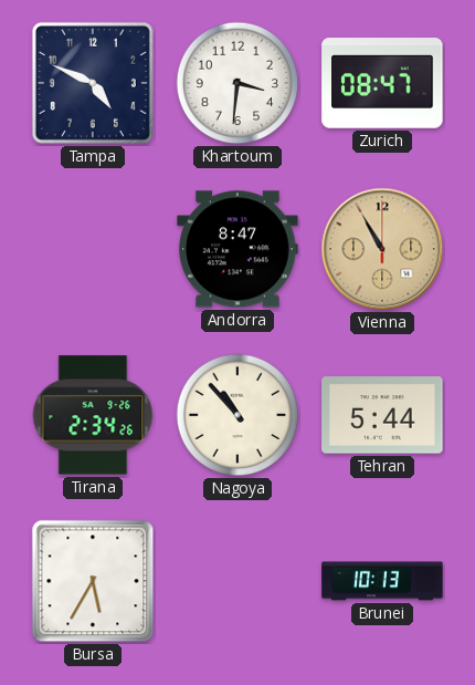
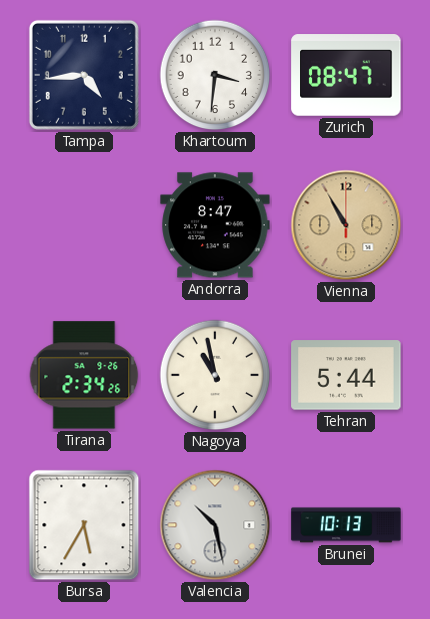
Tampa: 4:49 -> 4:44
Nagoya: 10:53 -> 10:58
Valencia: none -> 10:28
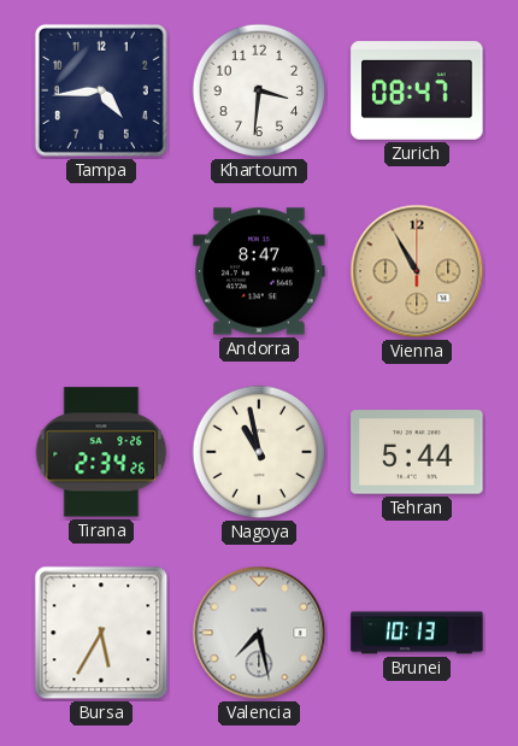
Valencia: 10:28 -> 7:28
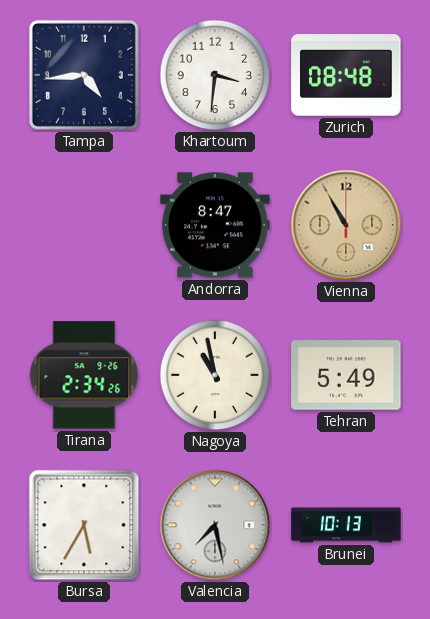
Zurich: 08:47 -> 08:48
Tehran: 5:44 -> 5:49
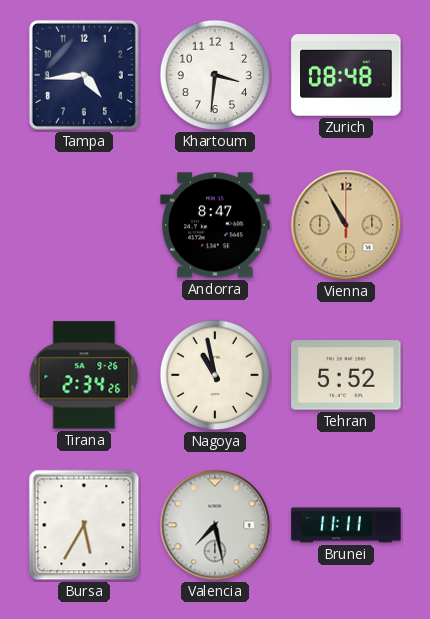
Tehran: 5:49 -> 5:52
Brunei: 10:13 -> 11:11
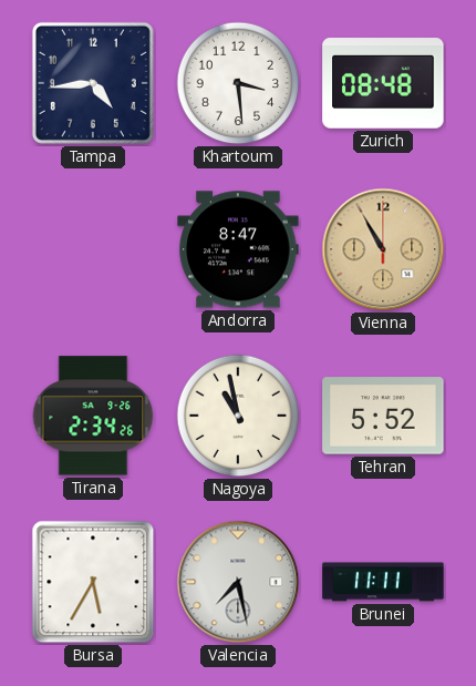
Khartoum: 3:31 -> 3:29
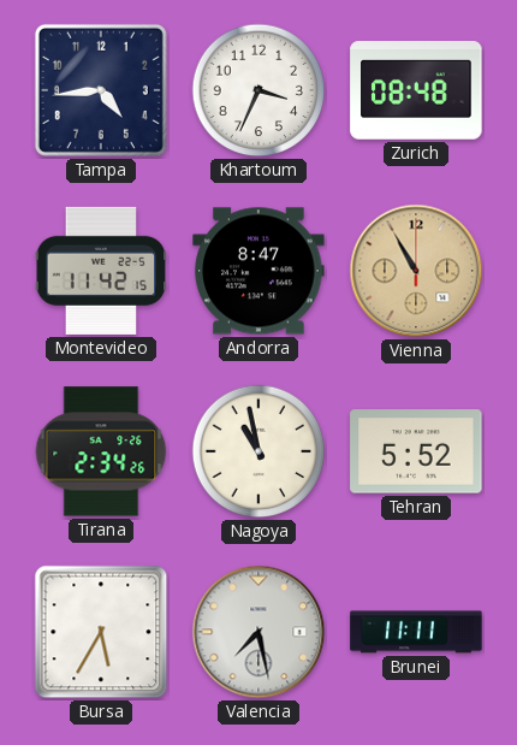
Khartoum: 3:29 -> 3:34
Montevideo: none -> 11:42
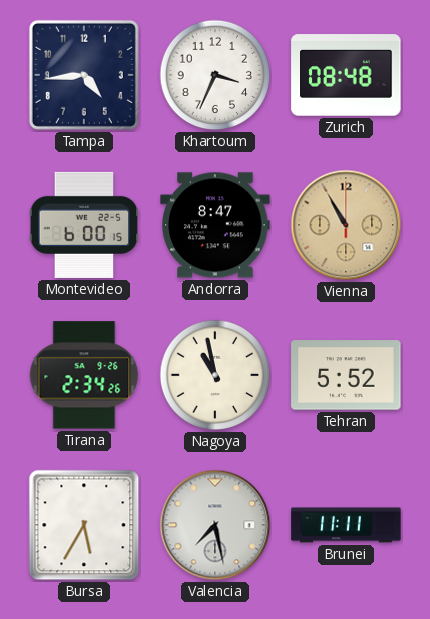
Montevideo: 11:42 -> 6:00
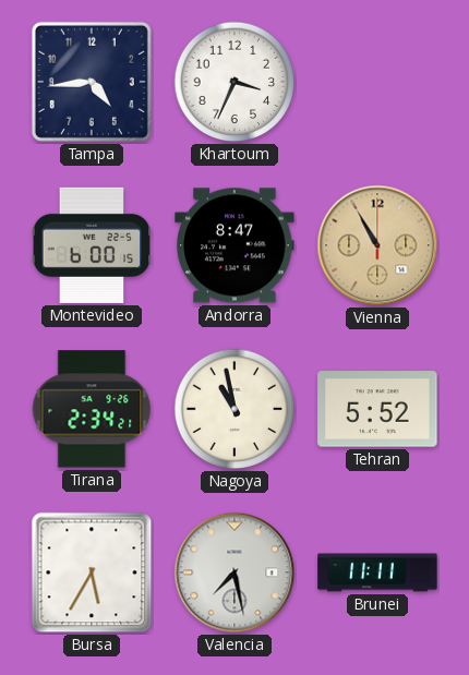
Zurich: 08:48 -> none
Tirana: 2:34:26 -> 2:34:21
